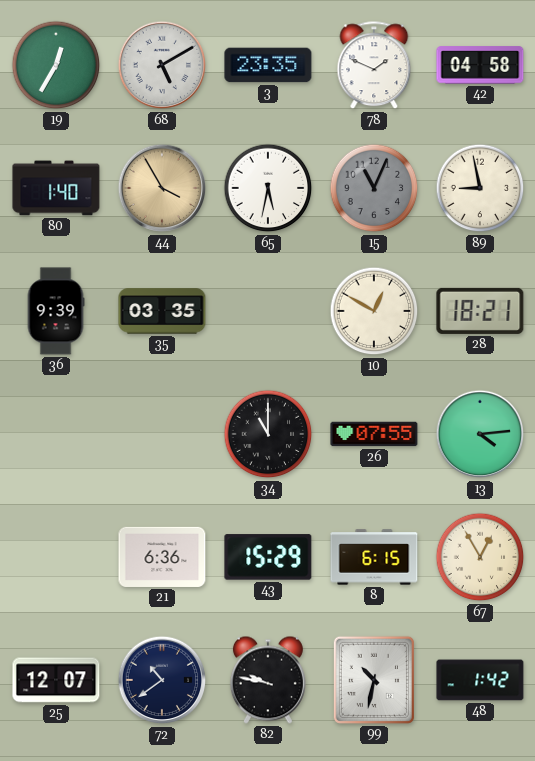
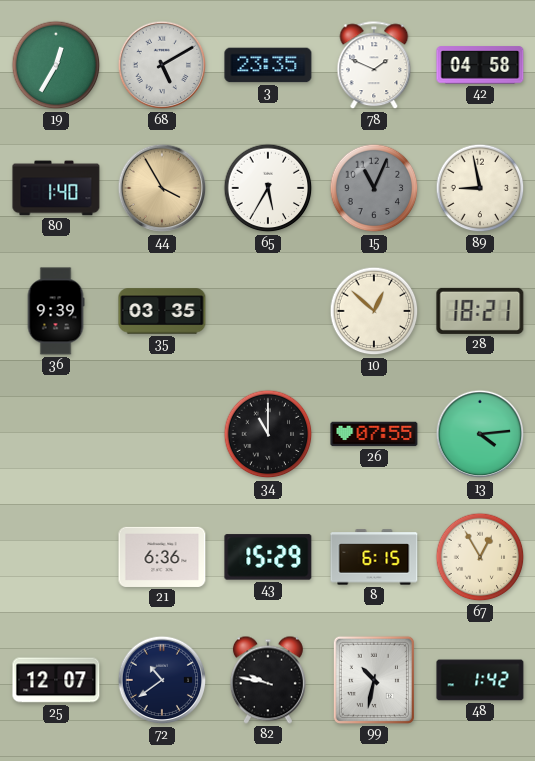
65: 5:32 -> 5:35
10: 12:50 -> 12:52
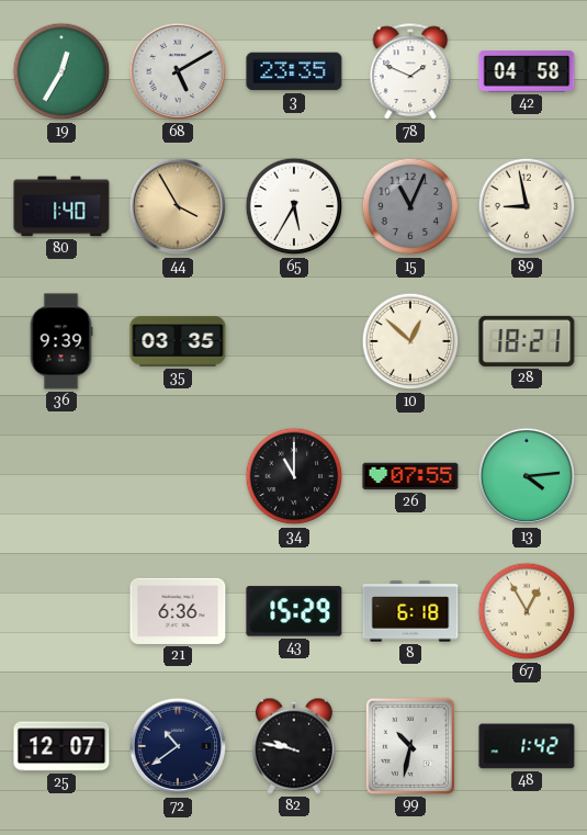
8: 6:15 -> 6:18
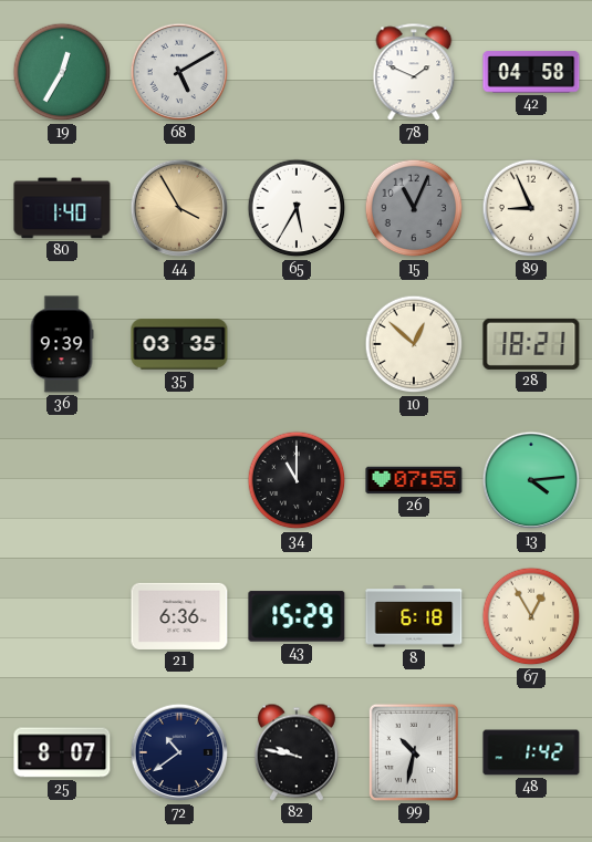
3: 23:35 -> none
89: 8:58 -> 8:56
25: 12:07 -> 8:07
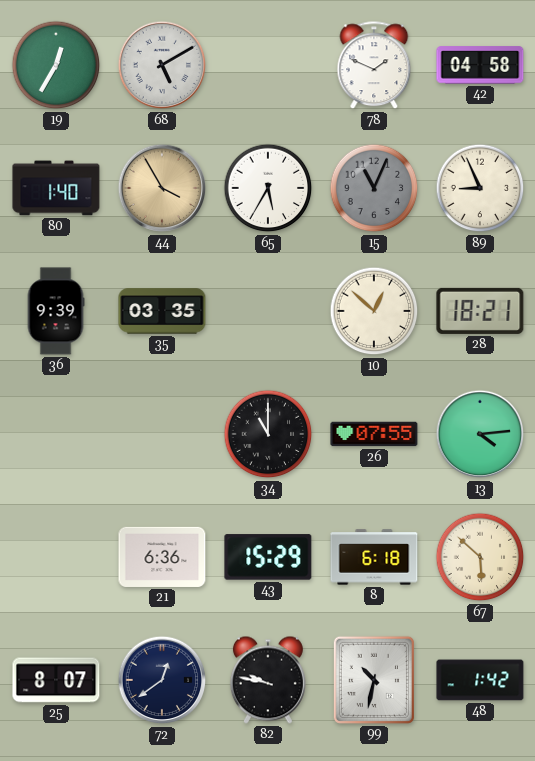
67: 12:55 -> 5:52
72: 10:39 -> 12:39
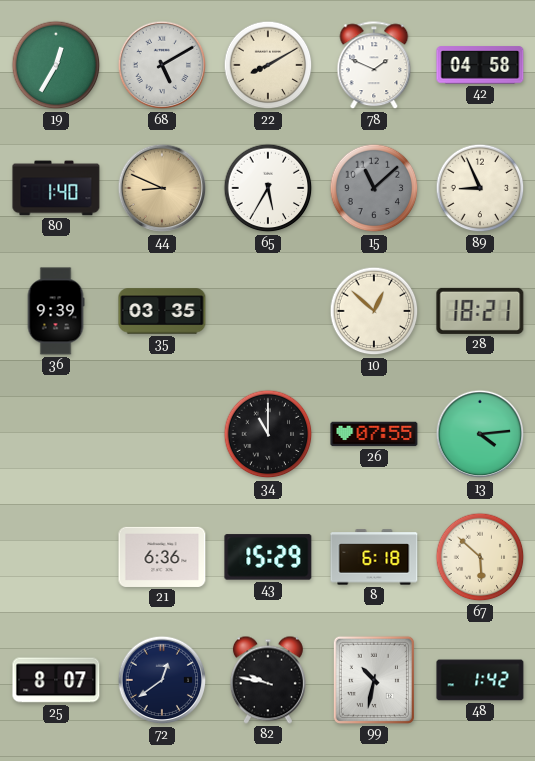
22: none -> 8:10
44: 3:55 -> 8:49
15: 11:04 -> 11:08
